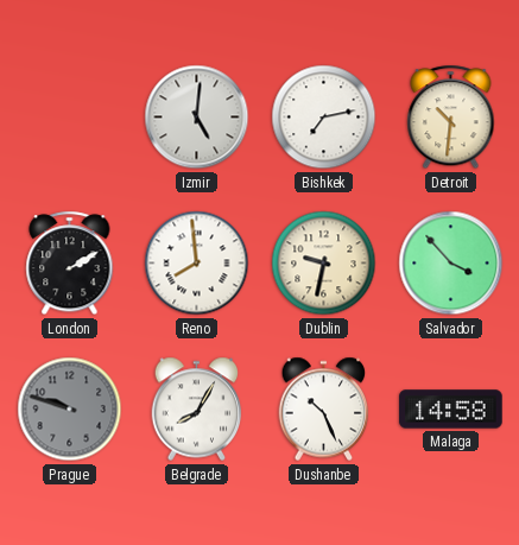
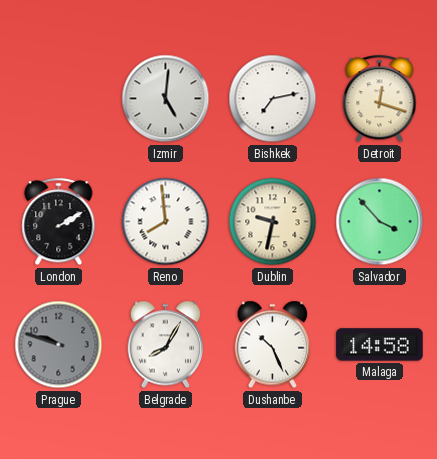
Detroit: 10:31 -> 12:18
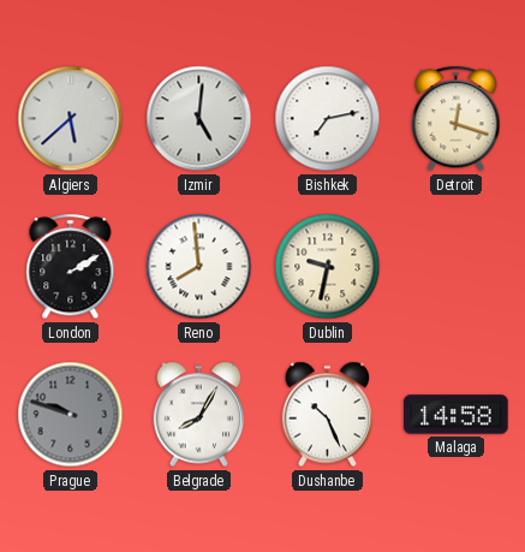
Algiers: none -> 5:38
Salvador: 3:53 -> none
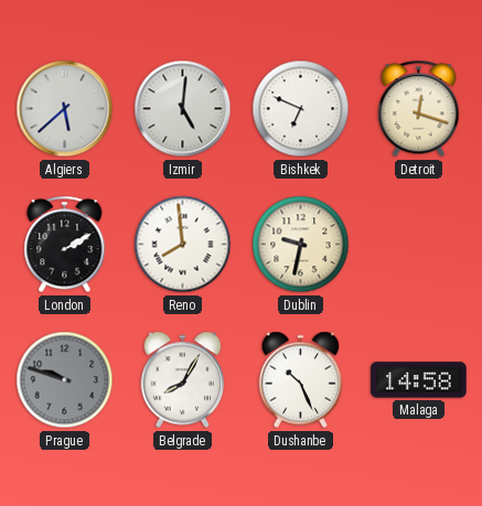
Bishkek: 7:13 -> 6:49
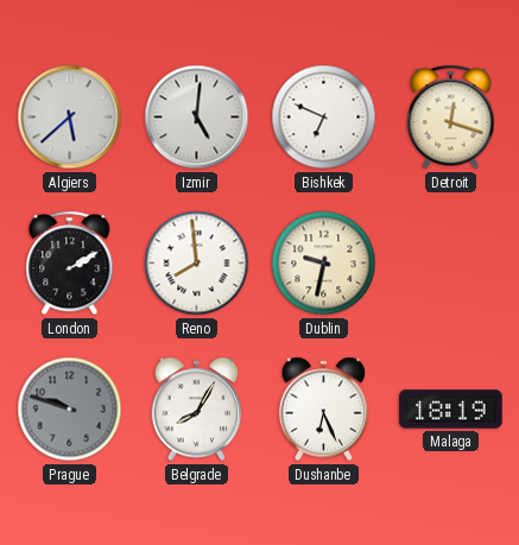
Dushanbe: 10:26 -> 6:26
Malaga: 14:58 -> 18:19
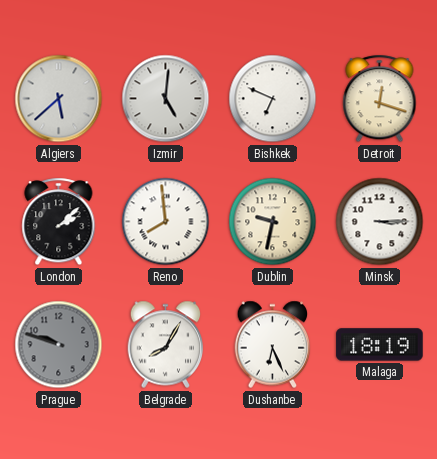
London: 2:10 -> 2:08
Minsk: none -> 3:15
